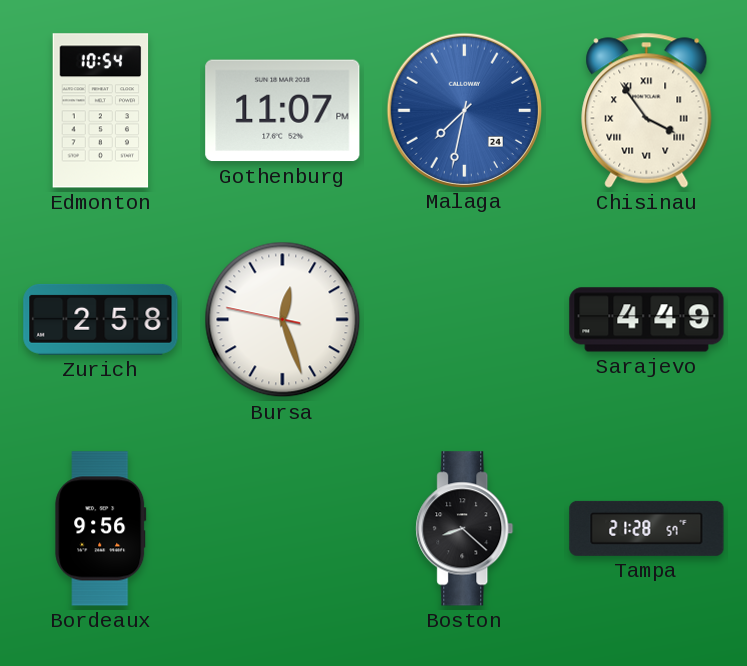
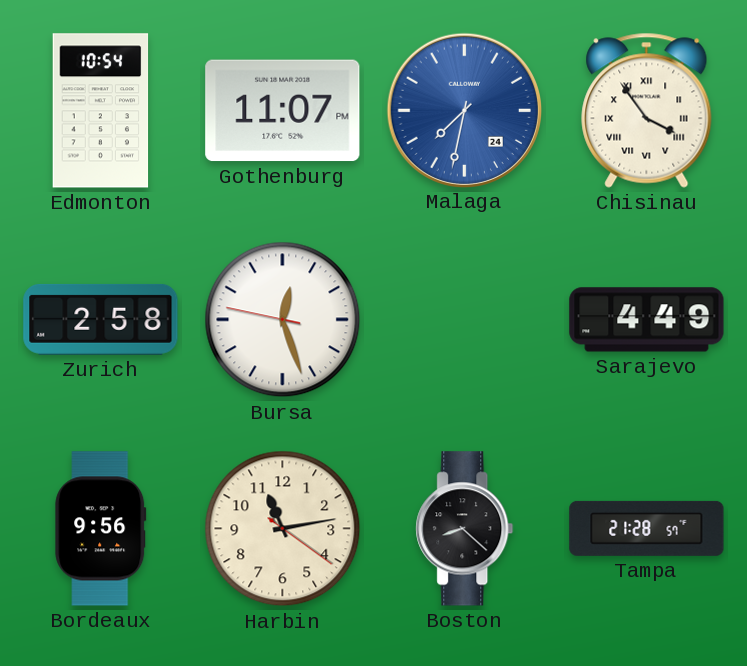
Harbin: none -> 11:13
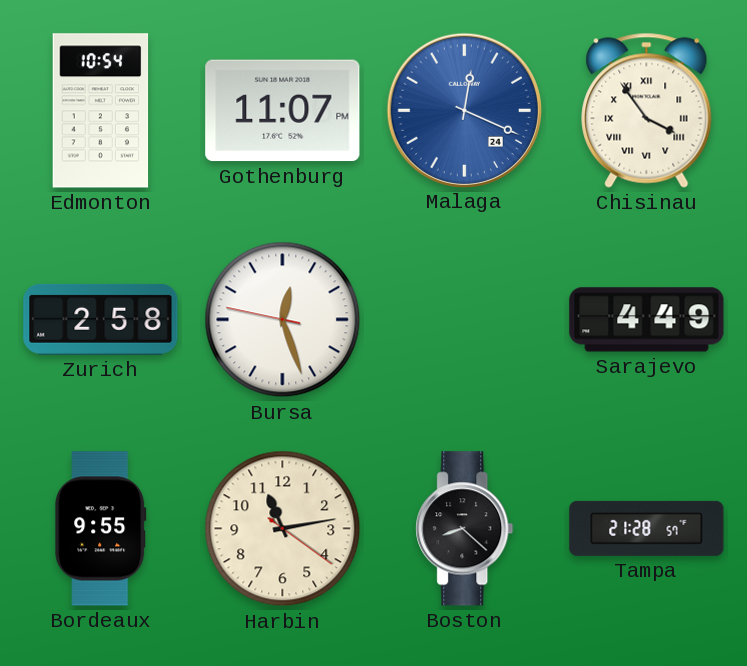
Malaga: 7:32 -> 12:19
Bordeaux: 9:56 -> 9:55
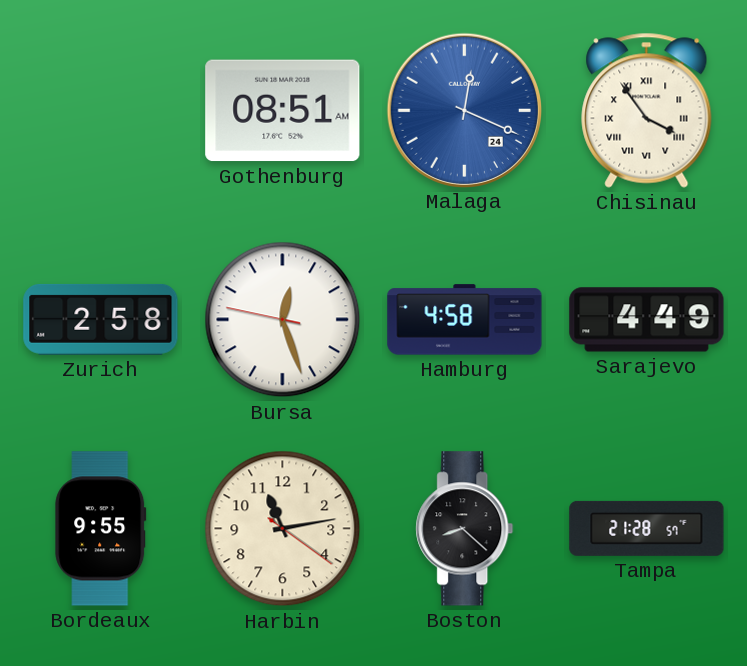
Edmonton: 10:54 -> none
Gothenburg: 11:07 -> 08:51
Hamburg: none -> 4:58
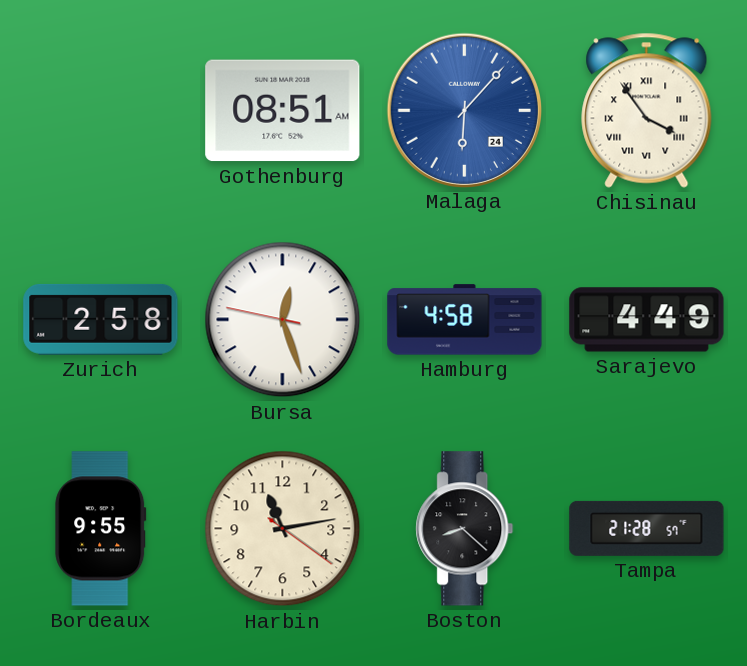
Malaga: 12:19 -> 6:07
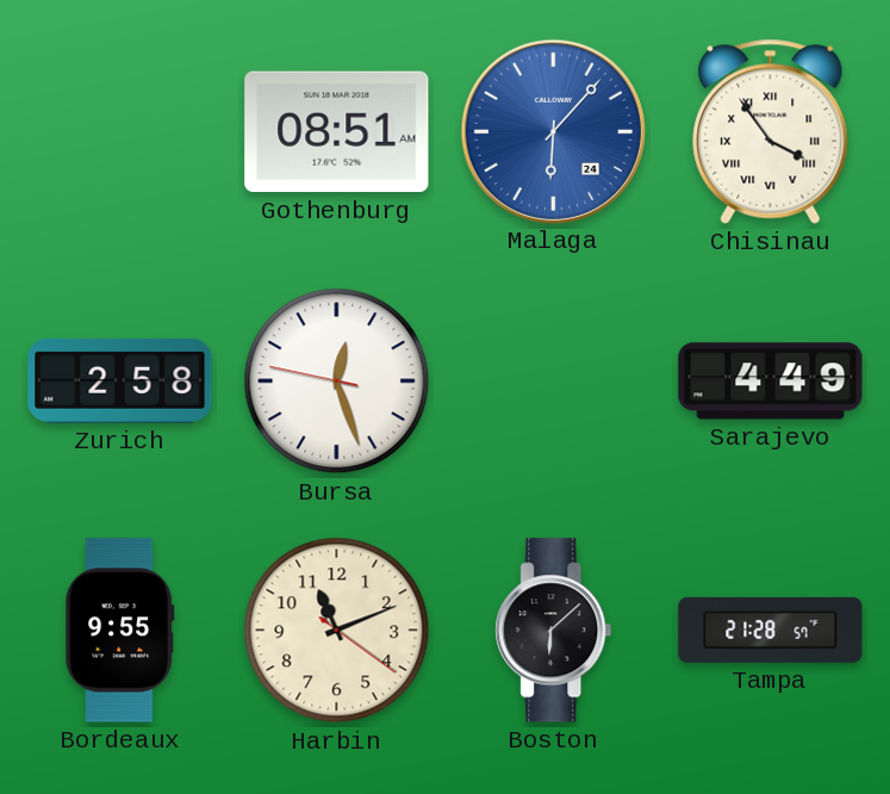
Hamburg: 4:58 -> none
Harbin: 11:13 -> 11:11
Boston: 8:22 -> 6:08
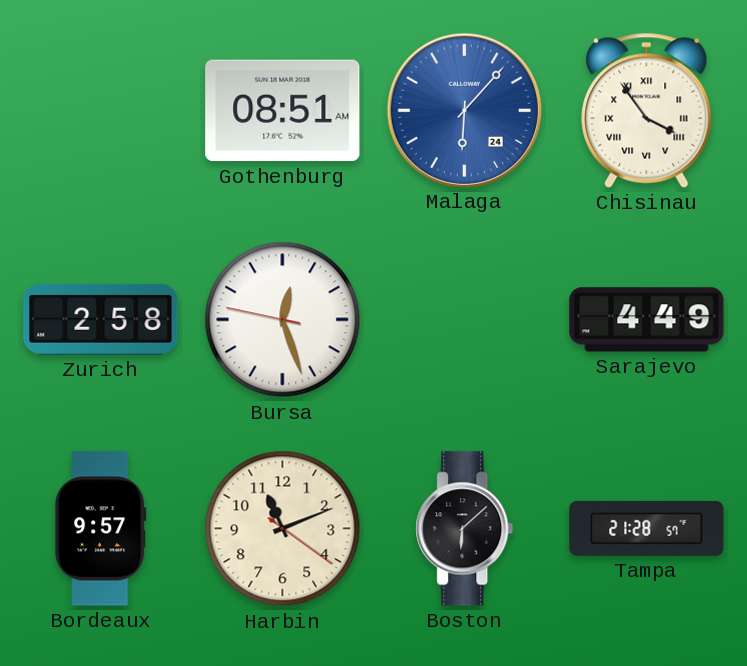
Bordeaux: 9:55 -> 9:57
